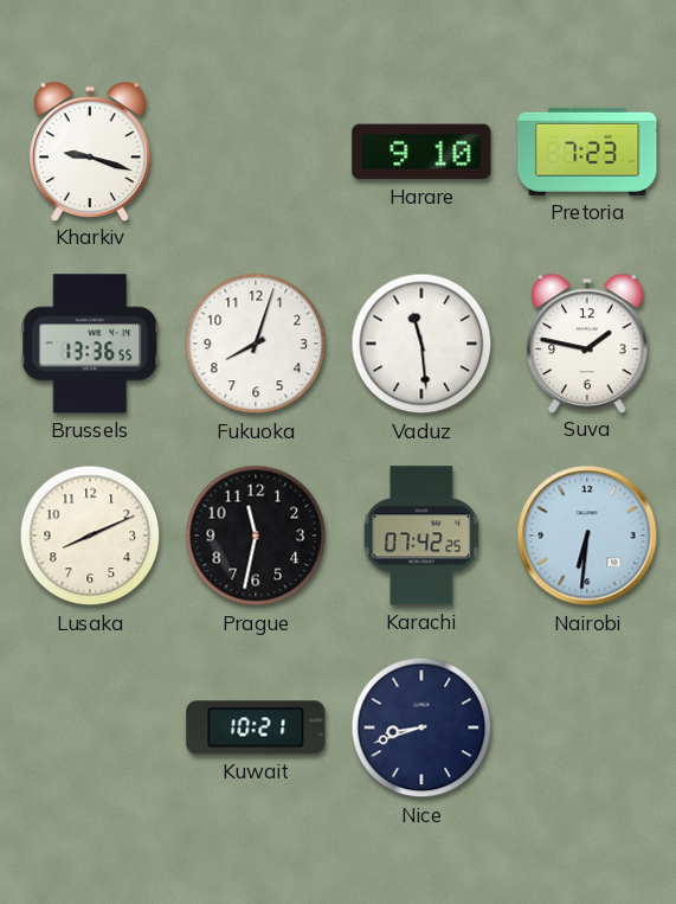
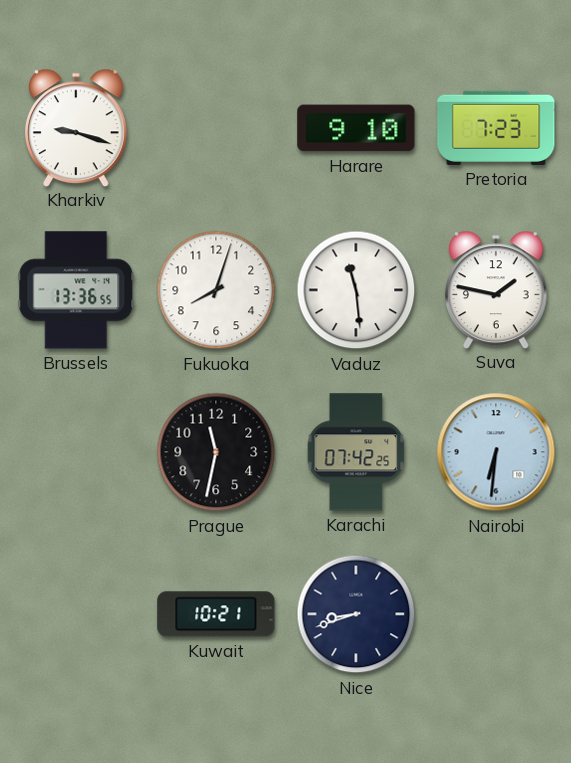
Lusaka: 8:11 -> none
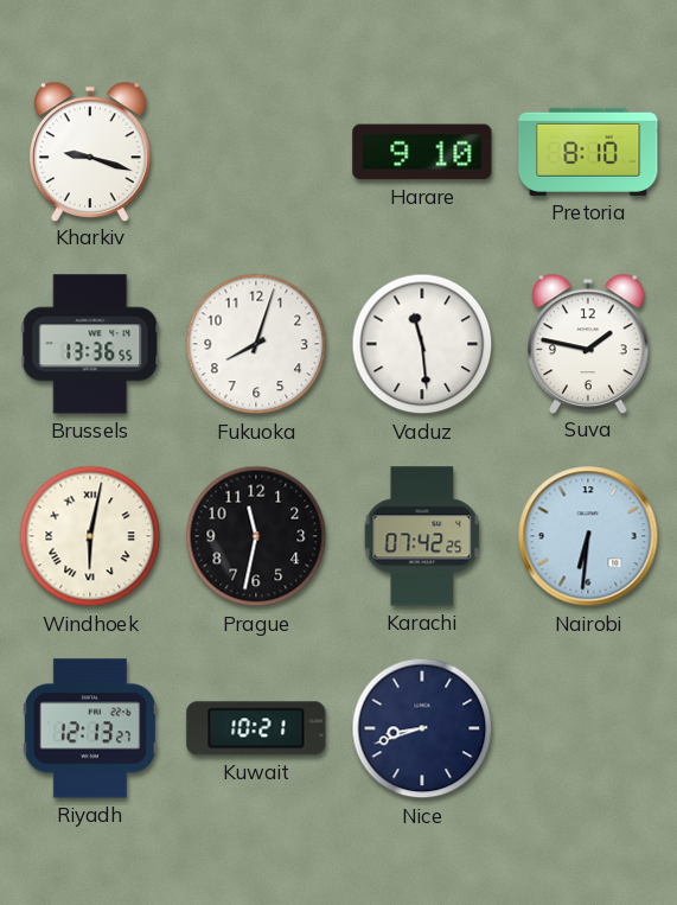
Pretoria: 7:23 -> 8:10
Windhoek: none -> 6:02
Riyadh: none -> 12:13
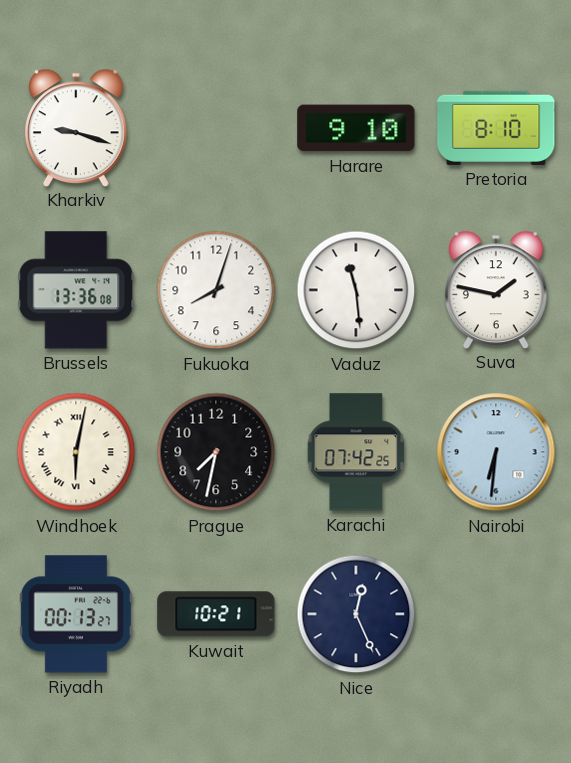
Brussels: 13:36:55 -> 13:36:08
Prague: 11:32 -> 7:32
Riyadh: 12:13 -> 00:13
Nice: 8:42 -> 12:26
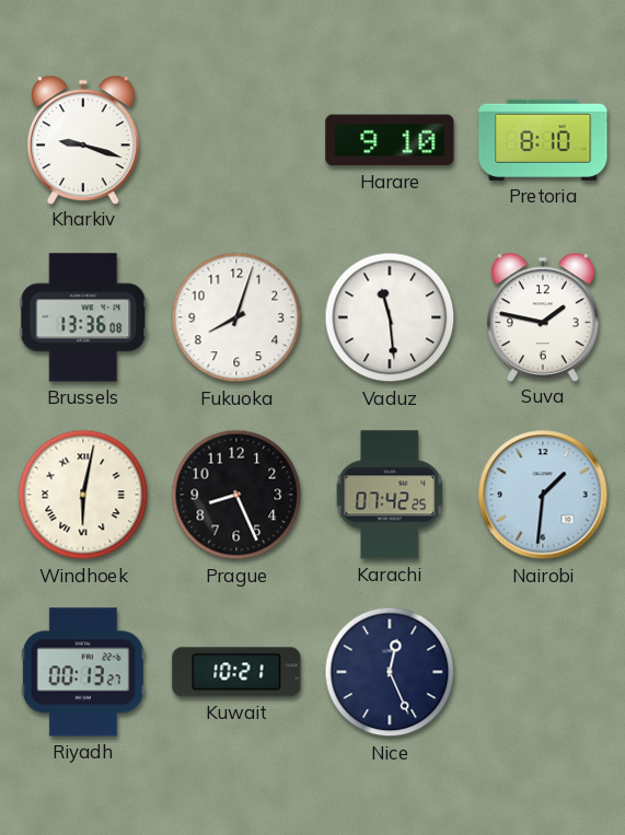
Prague: 7:32 -> 8:26
Nairobi: 6:31 -> 1:31
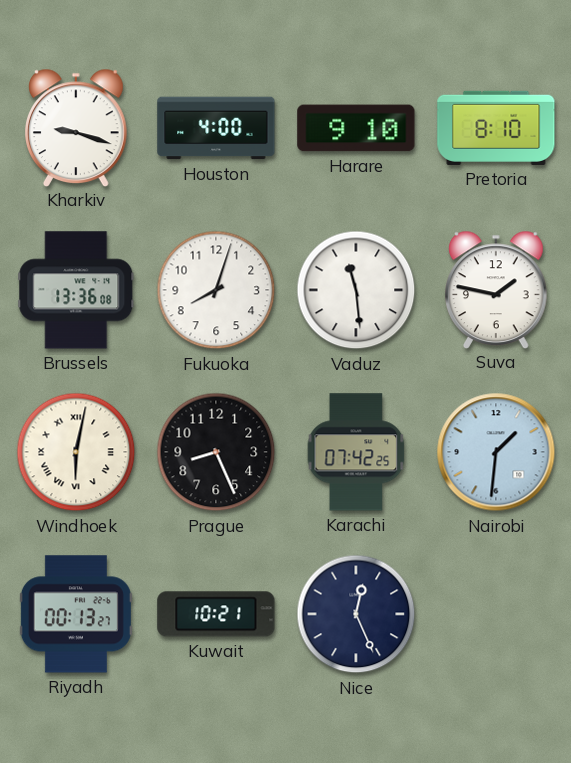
Houston: none -> 4:00
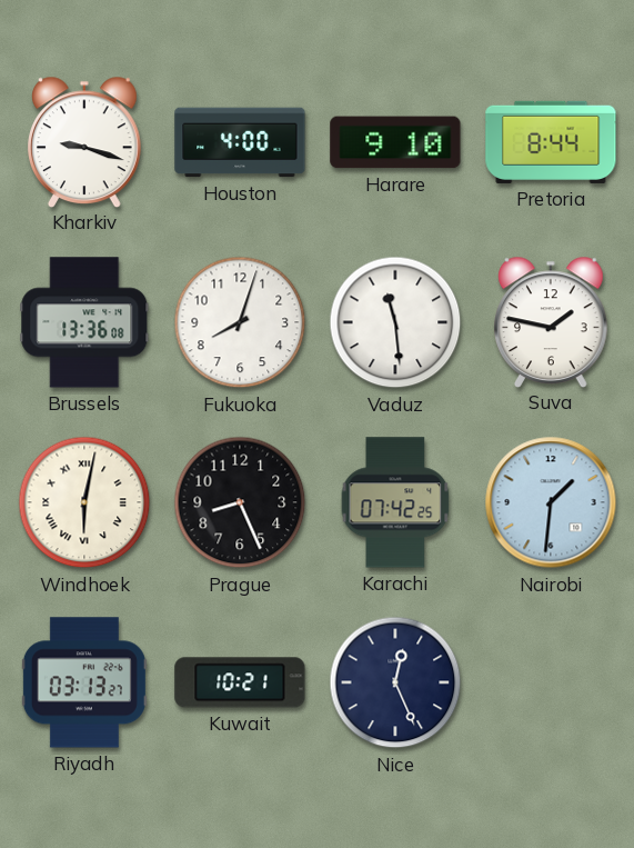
Pretoria: 8:10 -> 8:44
Riyadh: 00:13 -> 03:13
